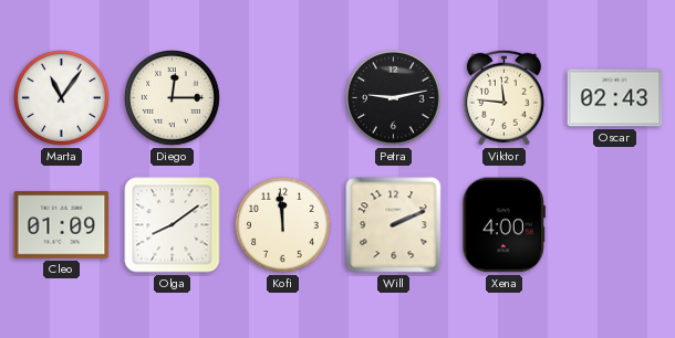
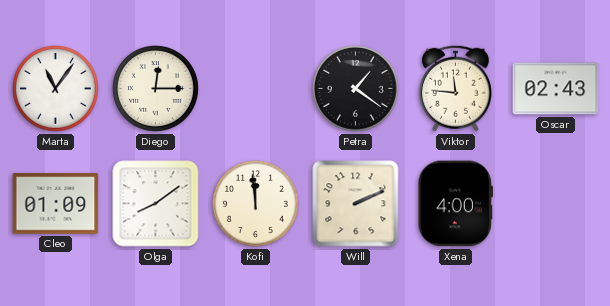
Petra: 9:13 -> 1:21
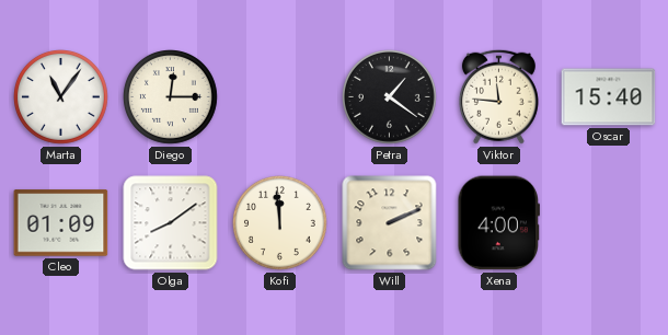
Oscar: 02:43 -> 15:40
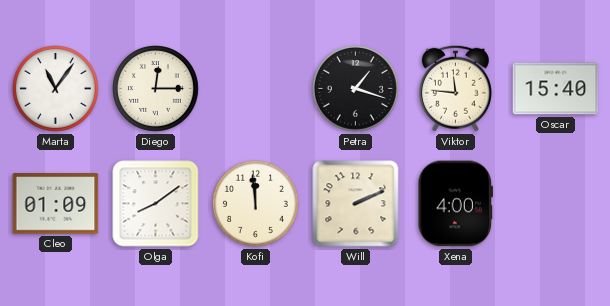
Petra: 1:21 -> 1:18
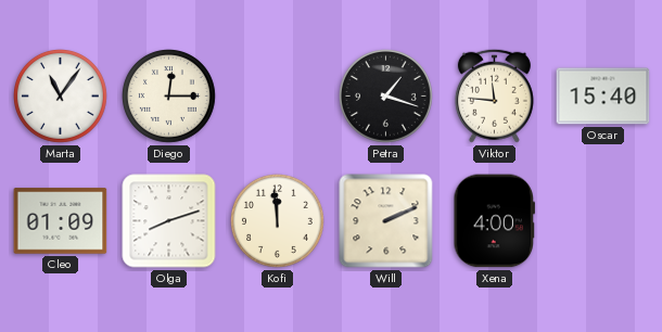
Olga: 8:09 -> 8:12
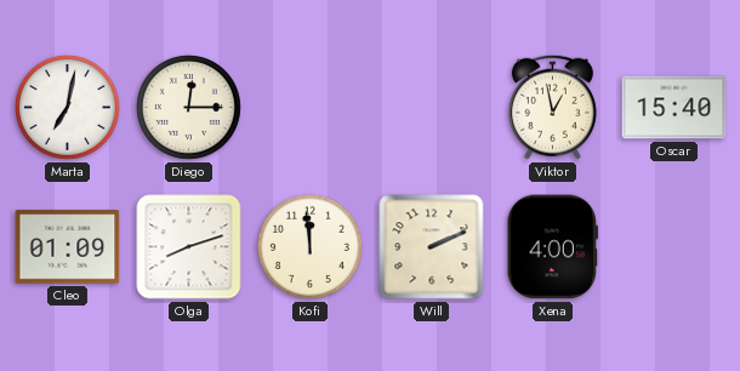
Marta: 11:06 -> 7:02
Petra: 1:18 -> none
Viktor: 11:46 -> 12:58
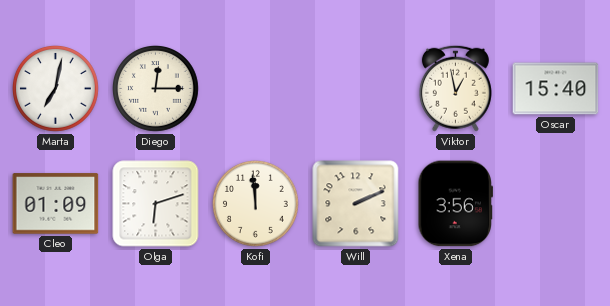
Olga: 8:12 -> 6:12
Xena: 4:00 -> 3:56
